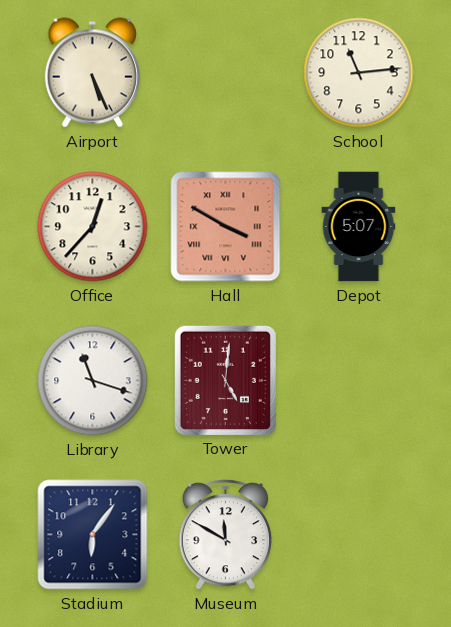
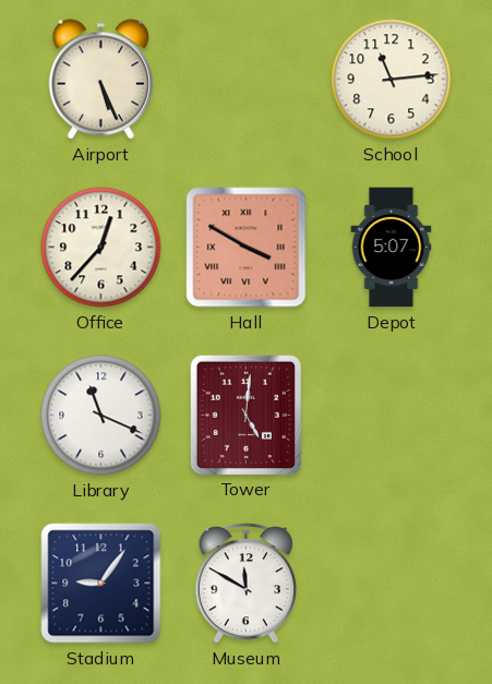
Library: 11:18 -> 11:19
Stadium: 6:06 -> 9:06
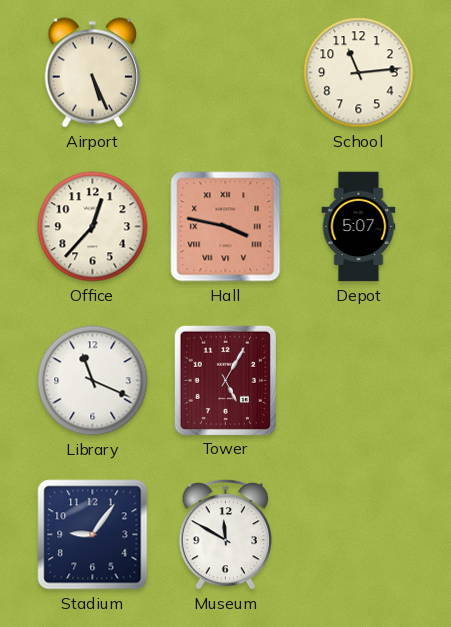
Hall: 3:50 -> 3:47
Tower: 5:01 -> 5:05
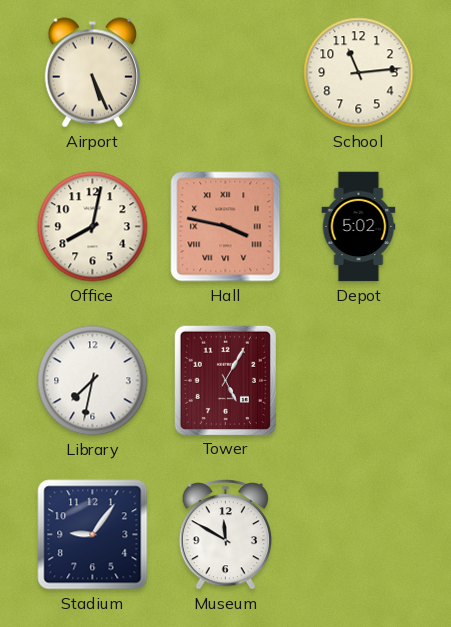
Office: 12:37 -> 8:02
Depot: 5:07 -> 5:02
Library: 11:19 -> 7:32
